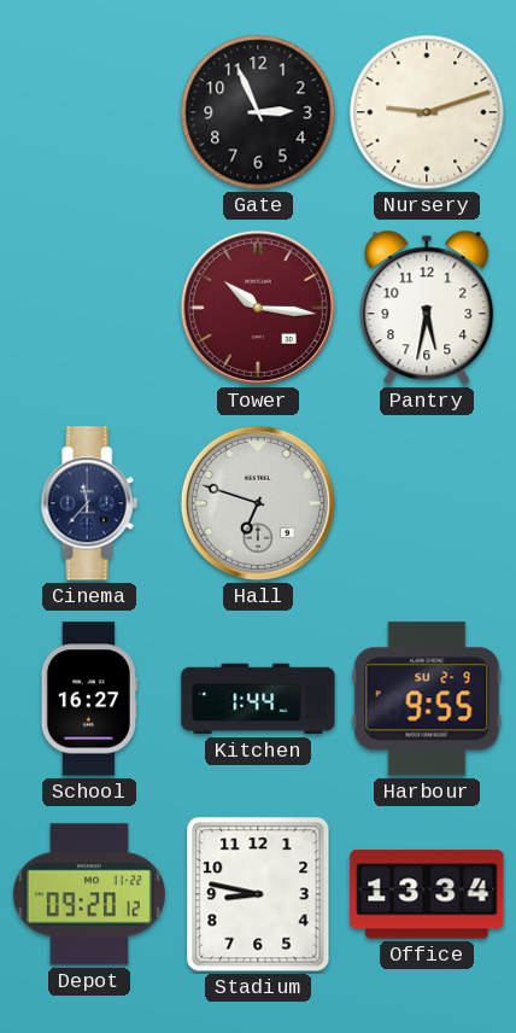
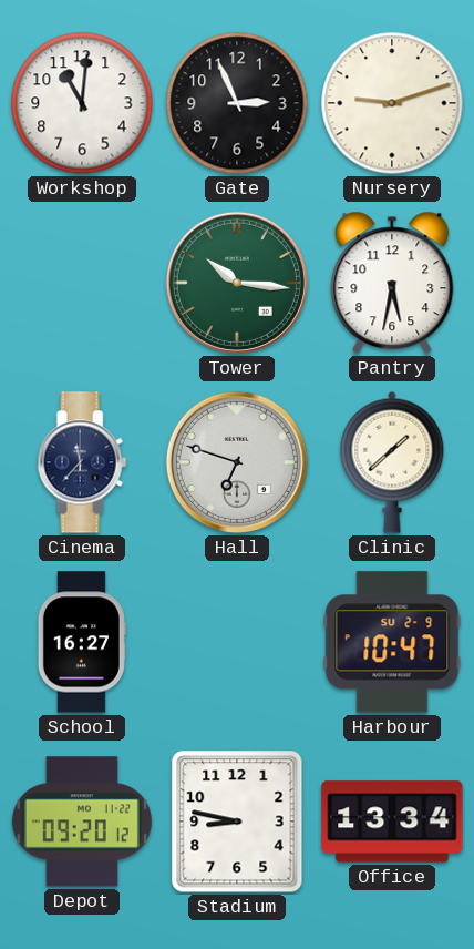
Workshop: none -> 11:01
Tower dial: burgundy -> green
Clinic: none -> 1:38
Kitchen: 1:44 -> none
Harbour: 9:55 -> 10:47
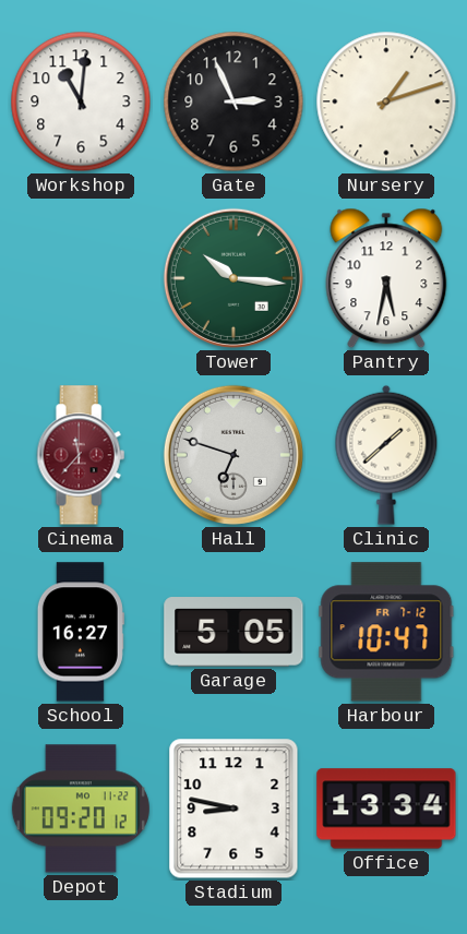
Nursery: 9:12 -> 1:12
Cinema dial: navy -> burgundy
Garage: none -> 5:05
Harbour date: SU 2-9 -> FR 7-12
